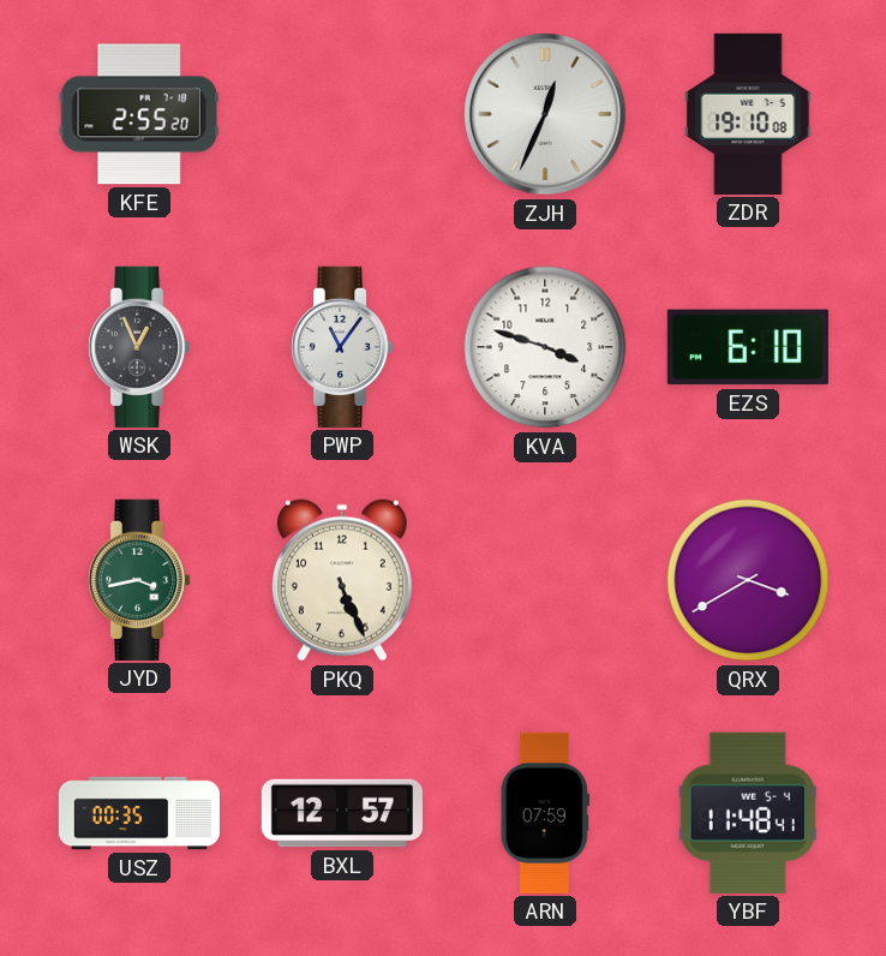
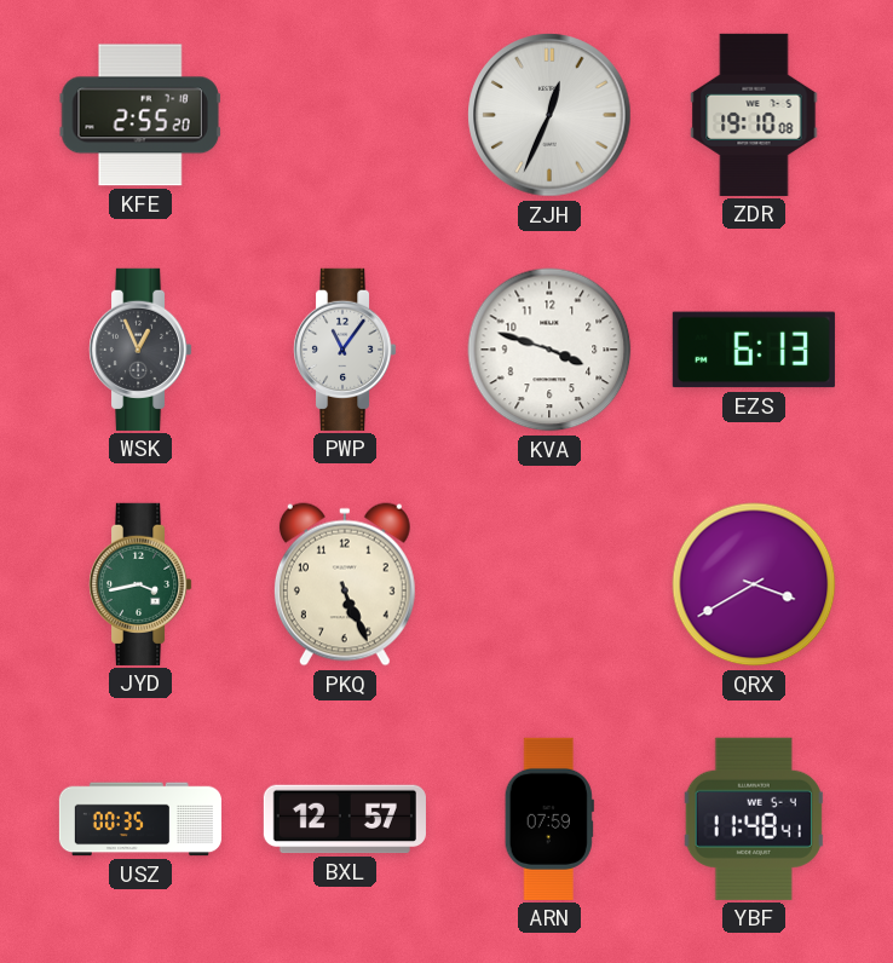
EZS: 6:10 -> 6:13
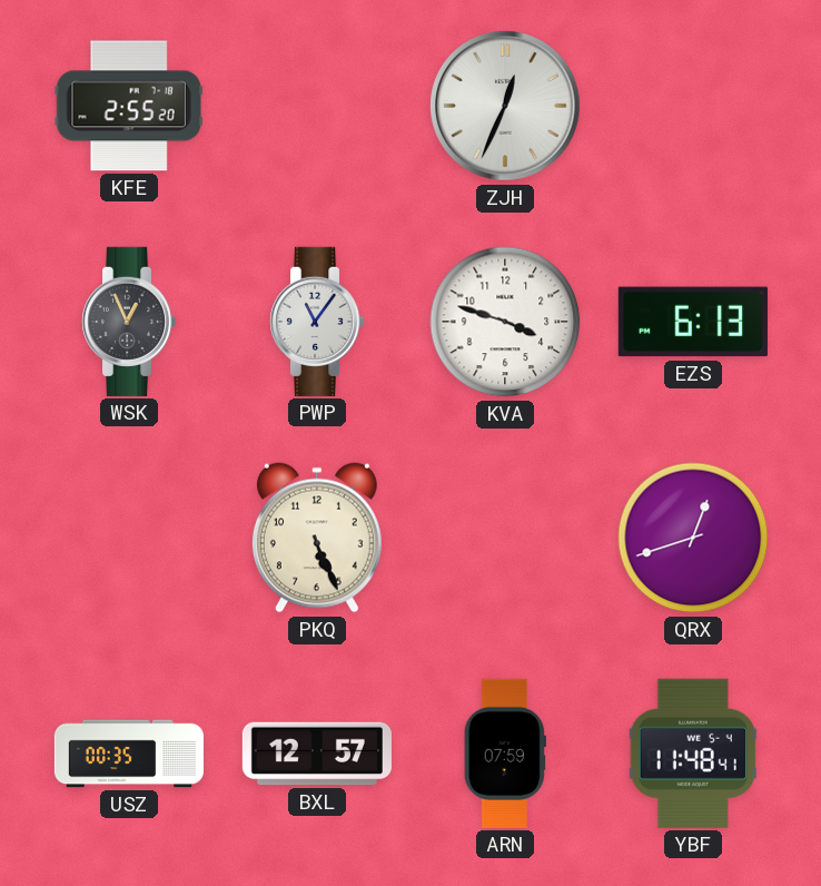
ZDR: 19:10 -> none
JYD: 3:43 -> none
QRX: 3:40 -> 12:42
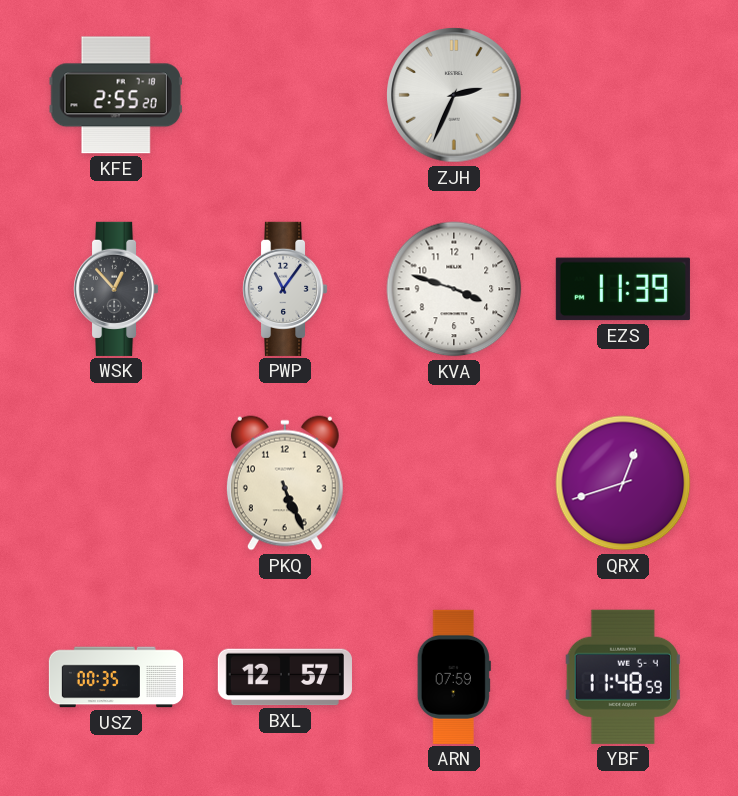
ZJH: 12:34 -> 2:34
WSK: 12:56 -> 12:53
EZS: 6:13 -> 11:39
YBF: 11:48:41 -> 11:48:59
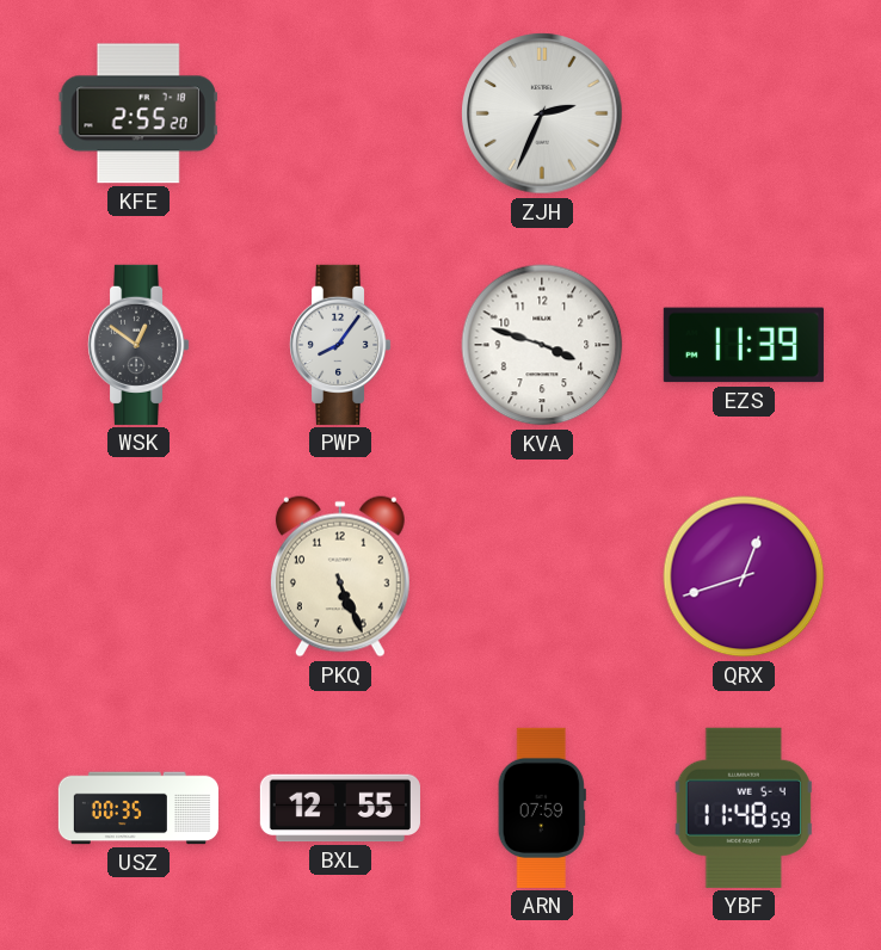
WSK: 12:53 -> 12:51
PWP: 11:06 -> 8:06
BXL: 12:57 -> 12:55
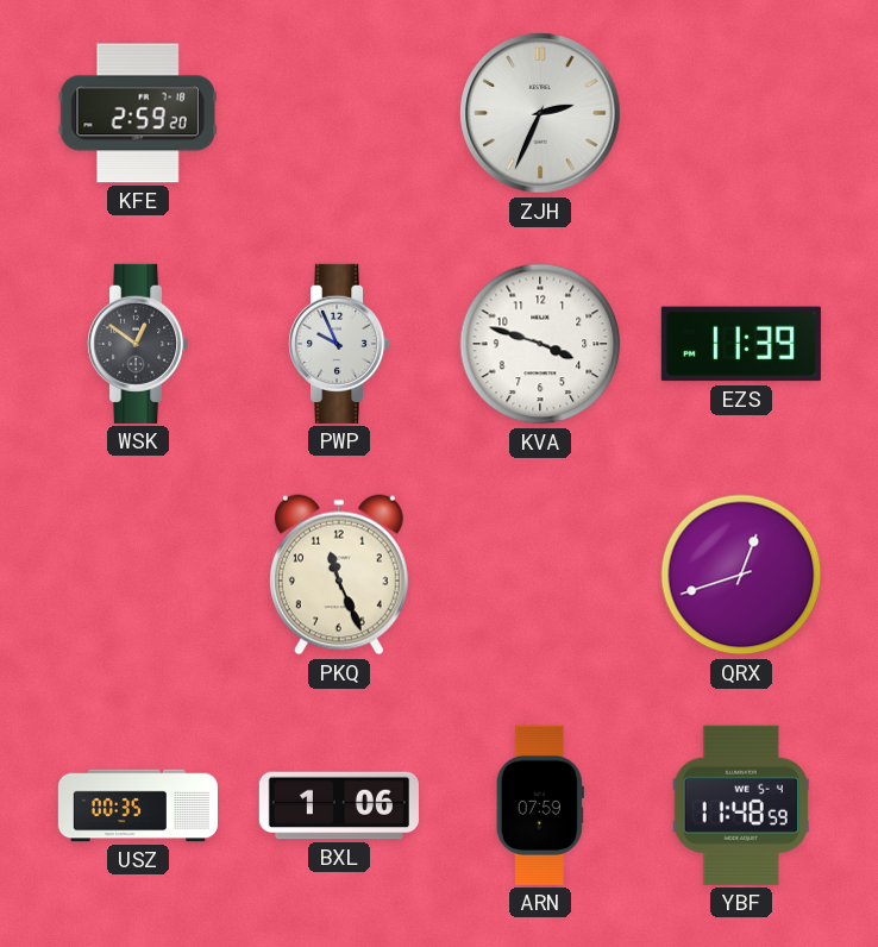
KFE: 2:55 -> 2:59
PWP: 8:06 -> 9:56
PKQ: 5:26 -> 11:26
BXL: 12:55 -> 1:06
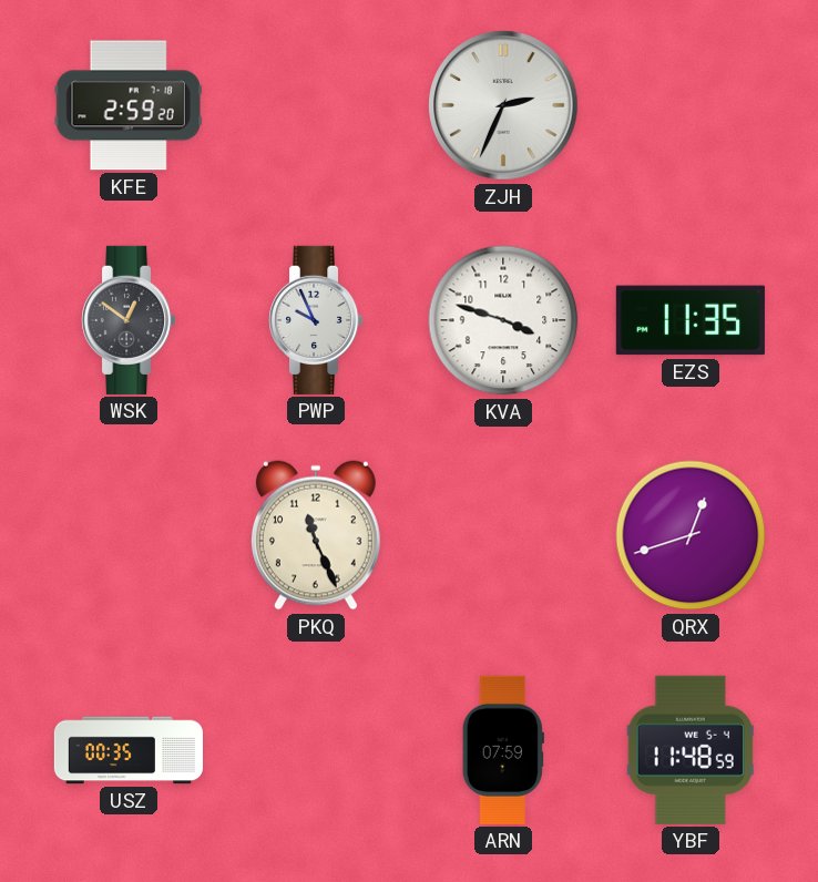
EZS: 11:39 -> 11:35
BXL: 1:06 -> none
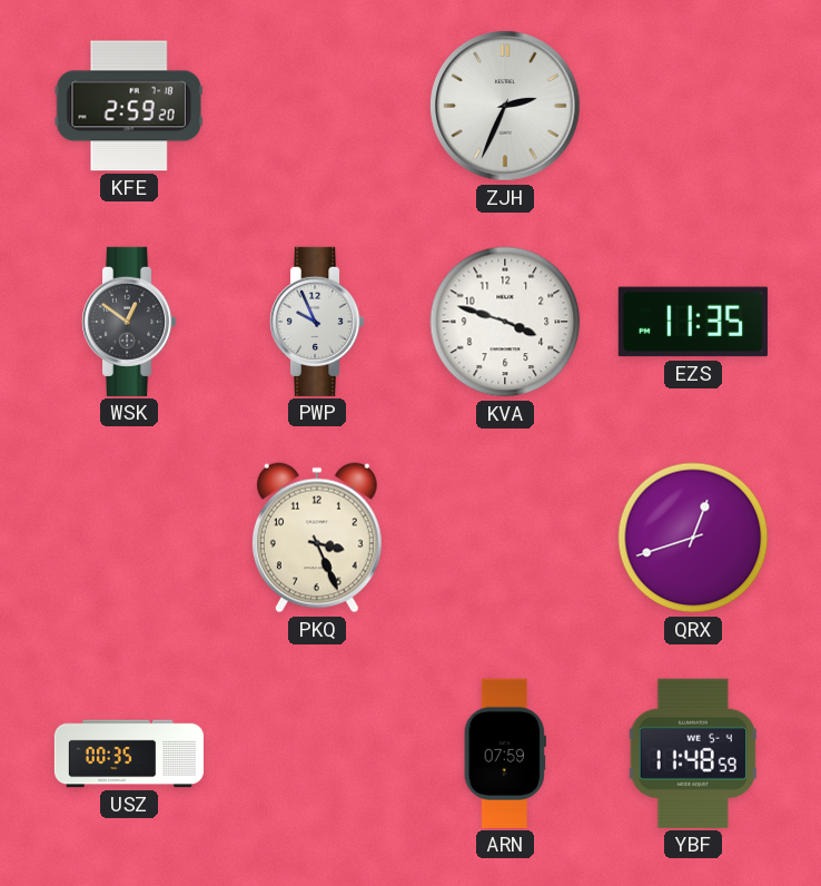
PKQ: 11:26 -> 3:26
